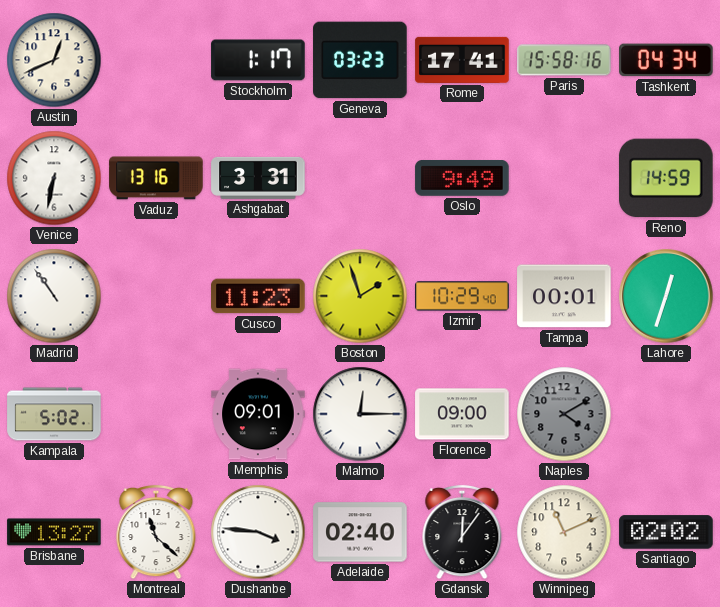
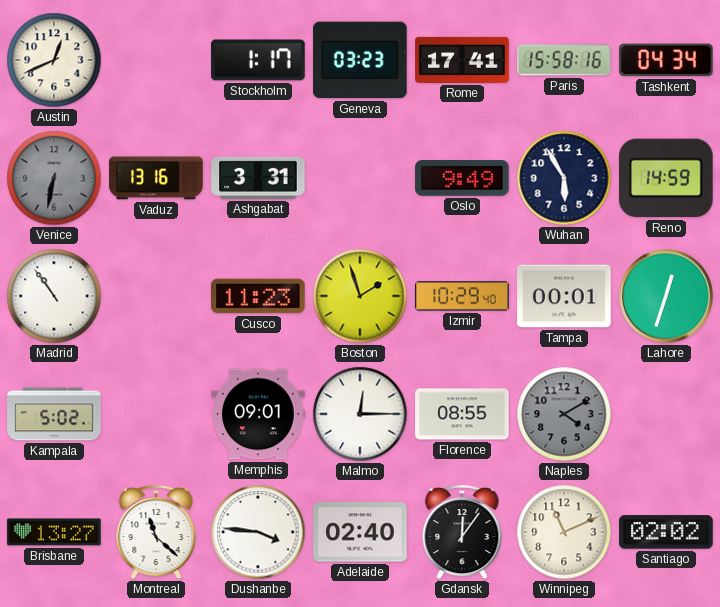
Venice dial: white -> grey
Wuhan: none -> 5:55
Florence: 09:00 -> 08:55
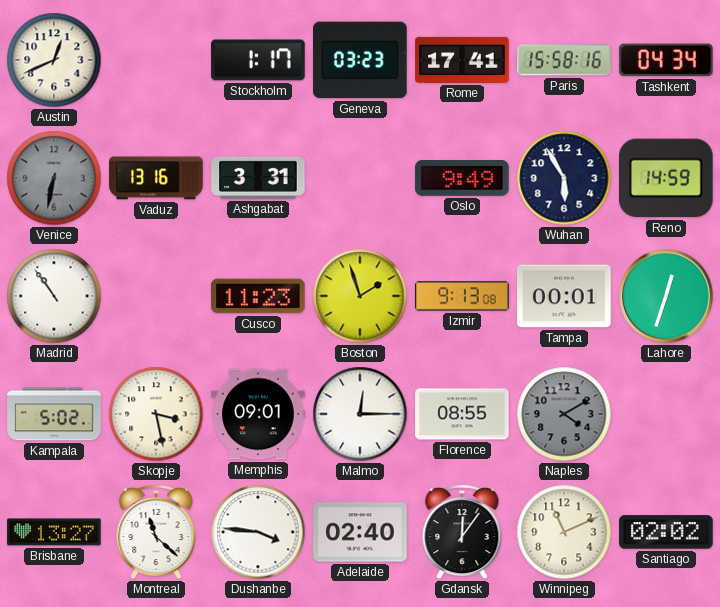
Izmir: 10:29 -> 9:13
Skopje: none -> 3:28
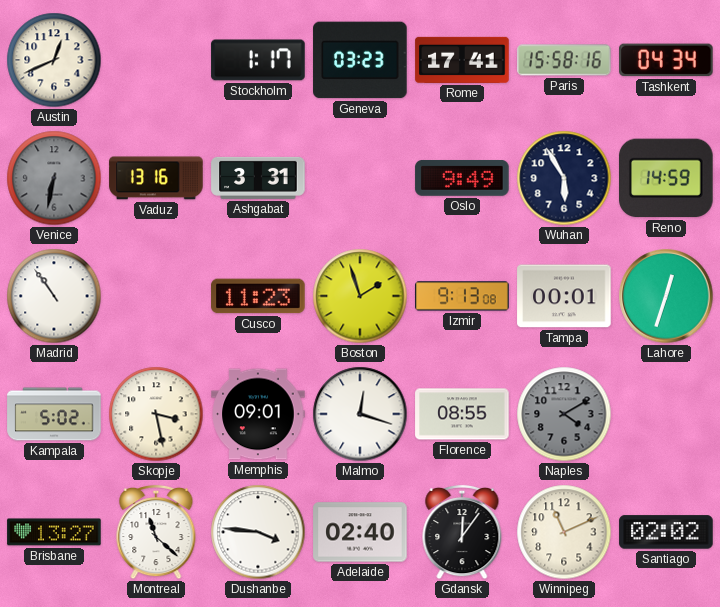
Malmo: 12:15 -> 12:18
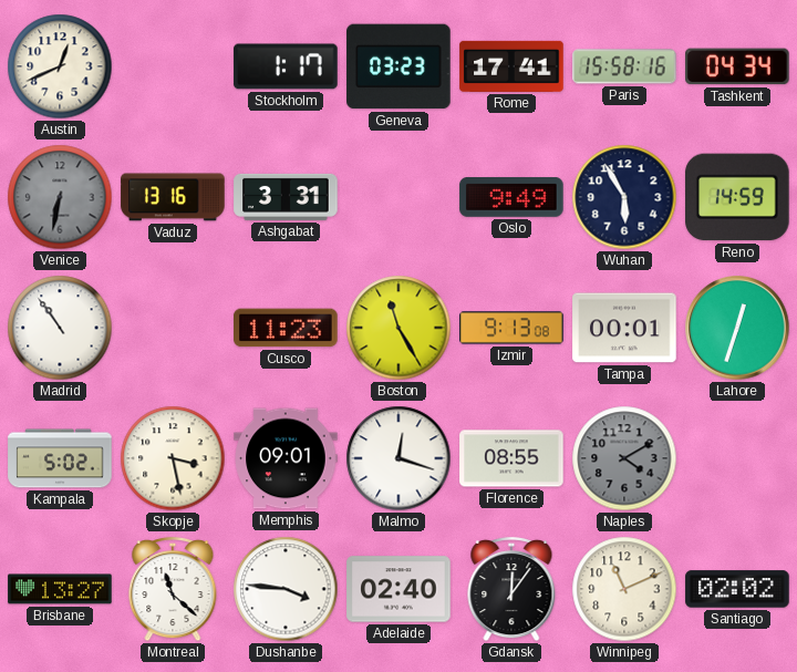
Boston: 1:57 -> 11:25
